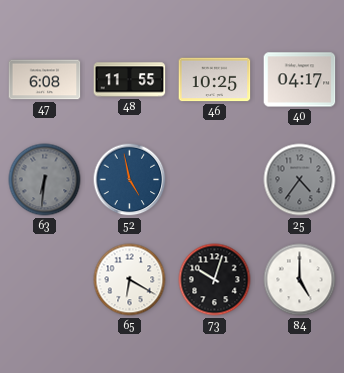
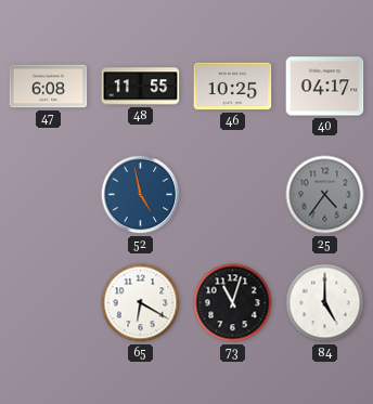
63: 6:31 -> none
73: 10:03 -> 11:03
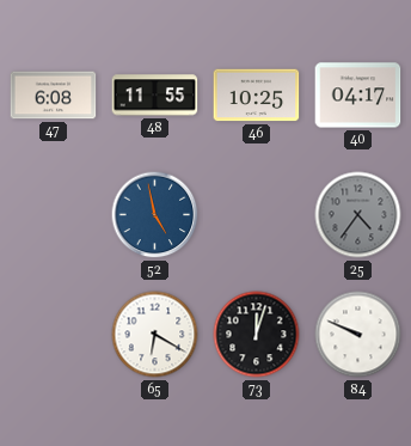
73: 11:03 -> 12:03
84: 5:00 -> 9:49
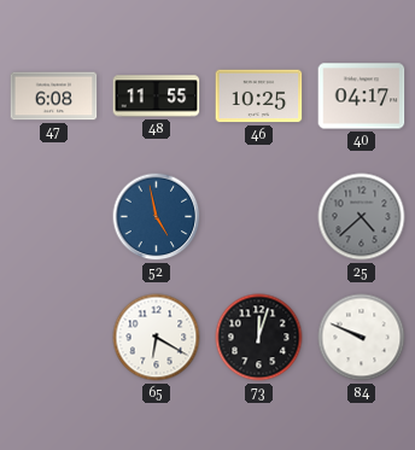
25: 4:36 -> 4:38
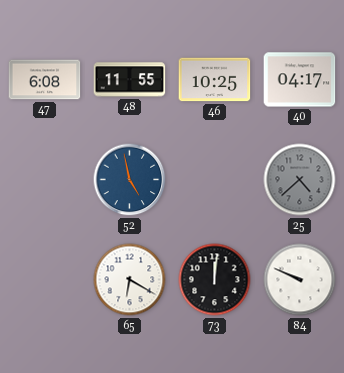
73: 12:03 -> 12:01
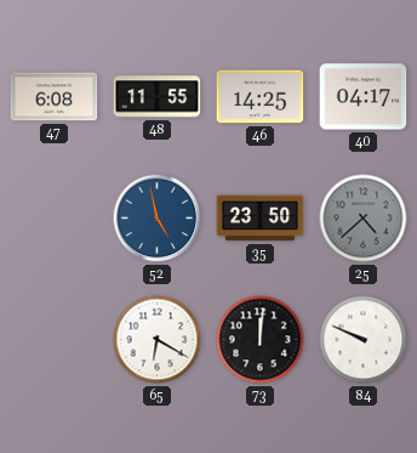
46: 10:25 -> 14:25
35: none -> 23:50
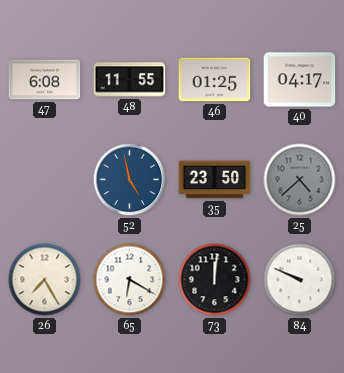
46: 14:25 -> 01:25
26: none -> 7:25
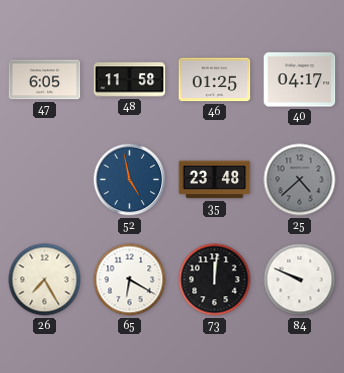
47: 6:08 -> 6:05
48: 11:55 -> 11:58
35: 23:50 -> 23:48
